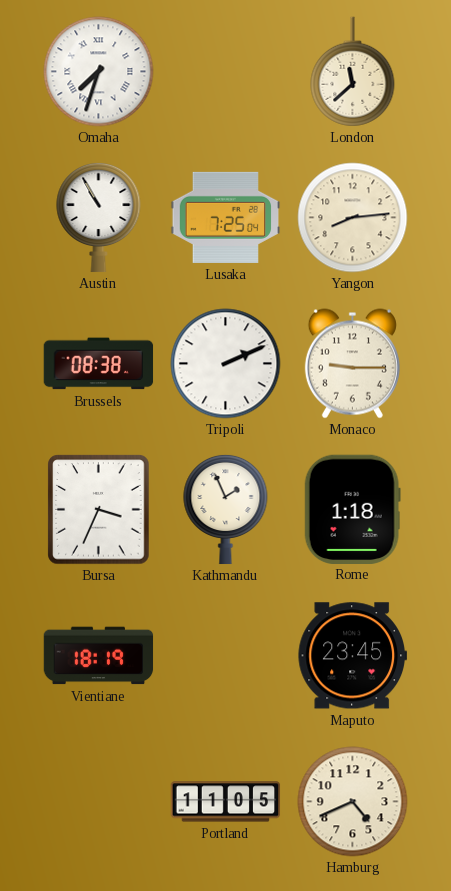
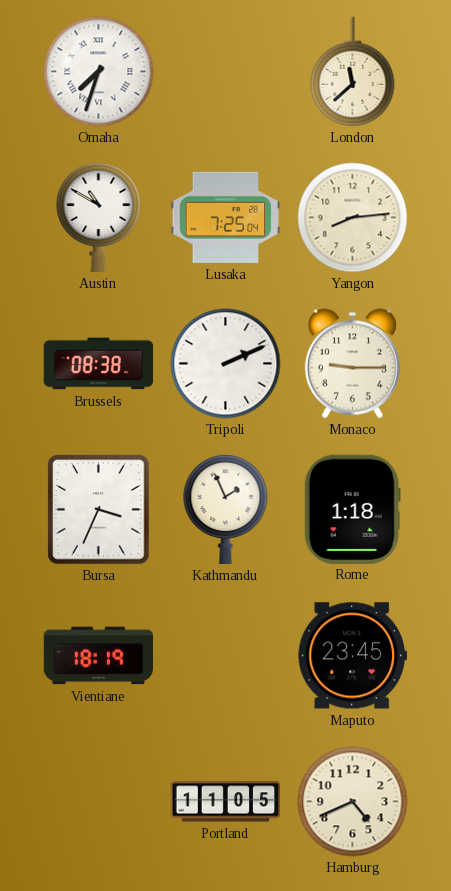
Austin: 10:55 -> 10:50
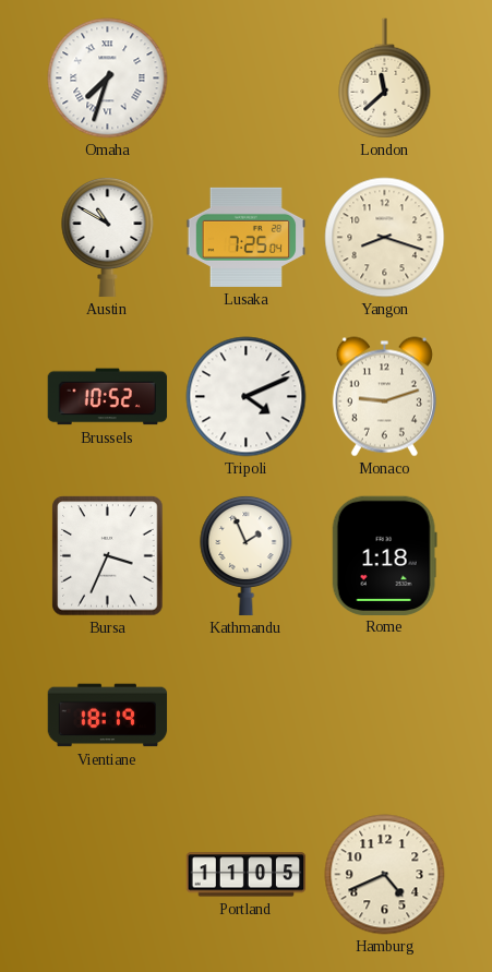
Yangon: 8:14 -> 8:18
Brussels: 08:38 -> 10:52
Tripoli: 2:11 -> 4:11
Monaco: 9:15 -> 9:12
Maputo: 23:45 -> none
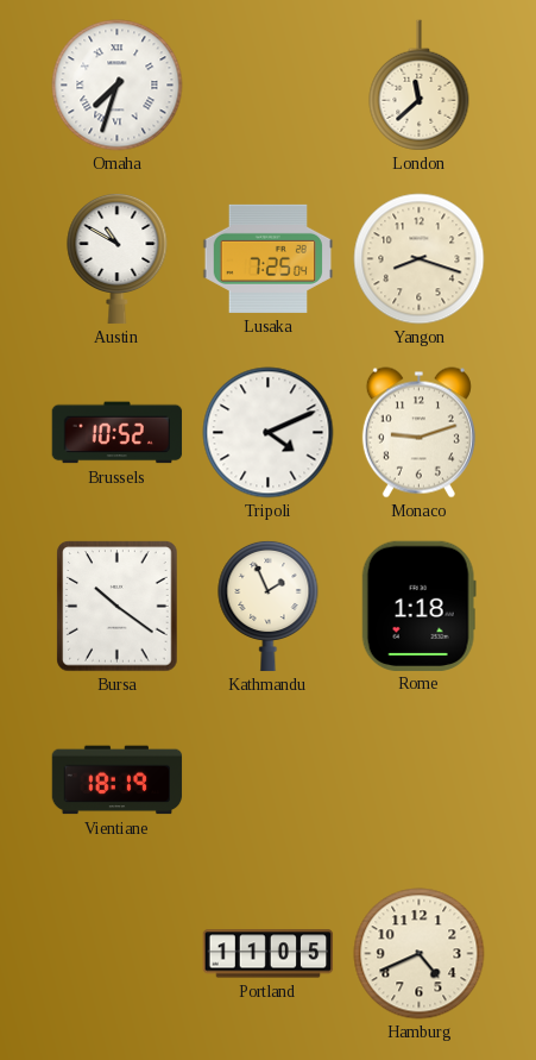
Bursa: 3:34 -> 10:21
